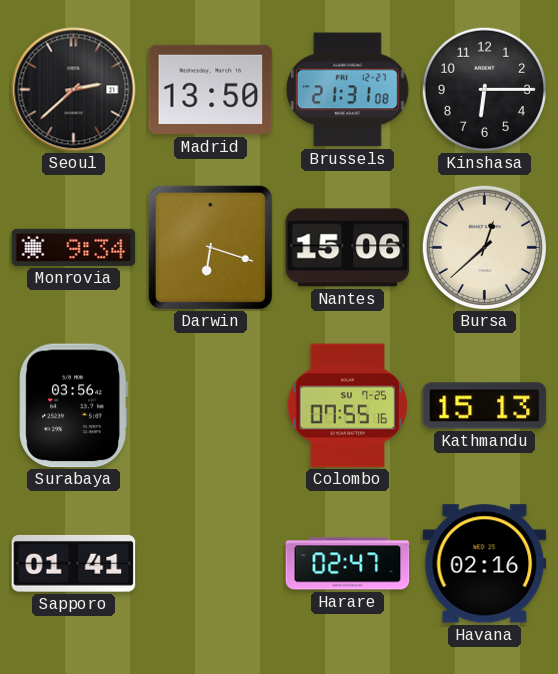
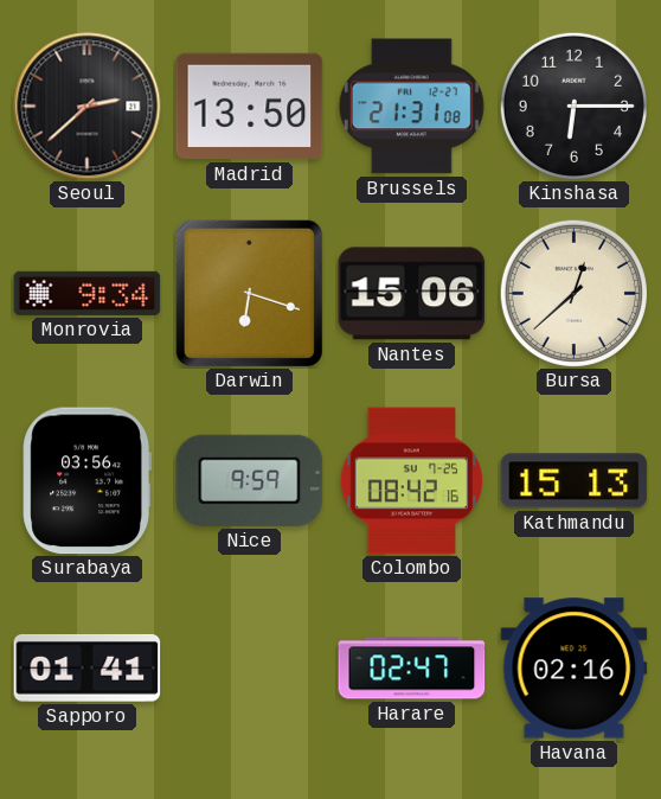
Nice: none -> 9:59
Colombo: 07:55 -> 08:42
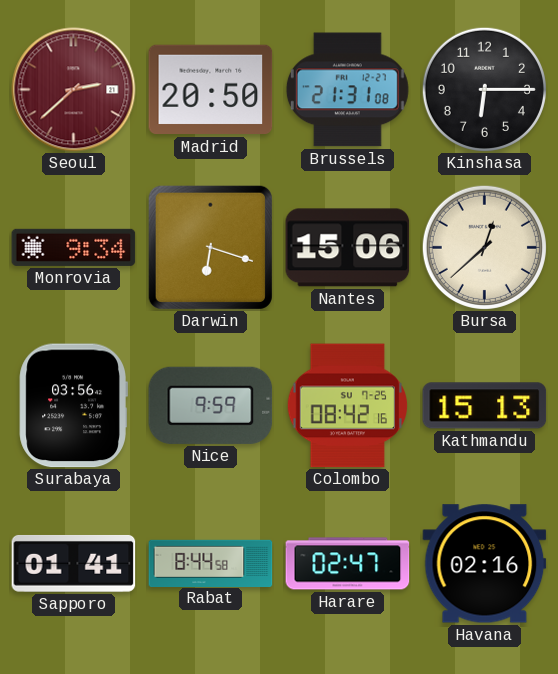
Seoul dial: black -> burgundy
Madrid: 13:50 -> 20:50
Rabat: none -> 8:44
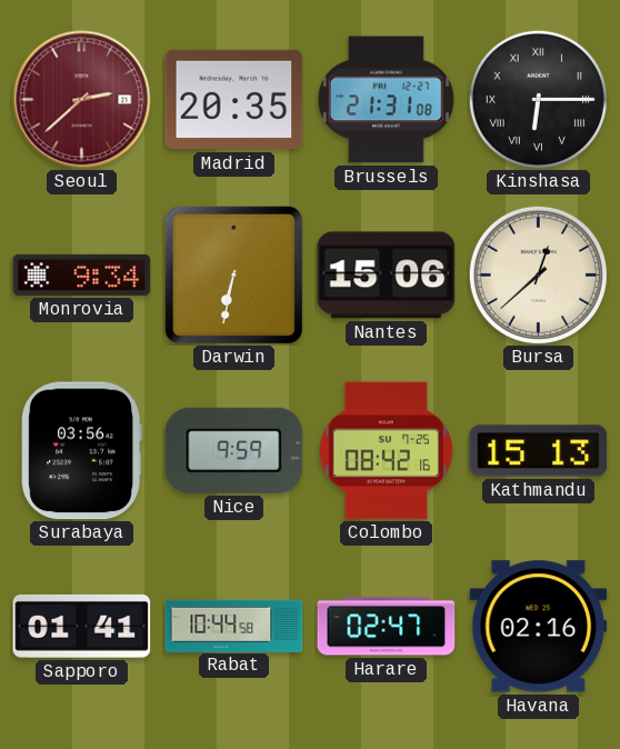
Madrid: 20:50 -> 20:35
Kinshasa numerals: Arabic -> Roman
Darwin: 6:18 -> 6:32
Rabat: 8:44 -> 10:44
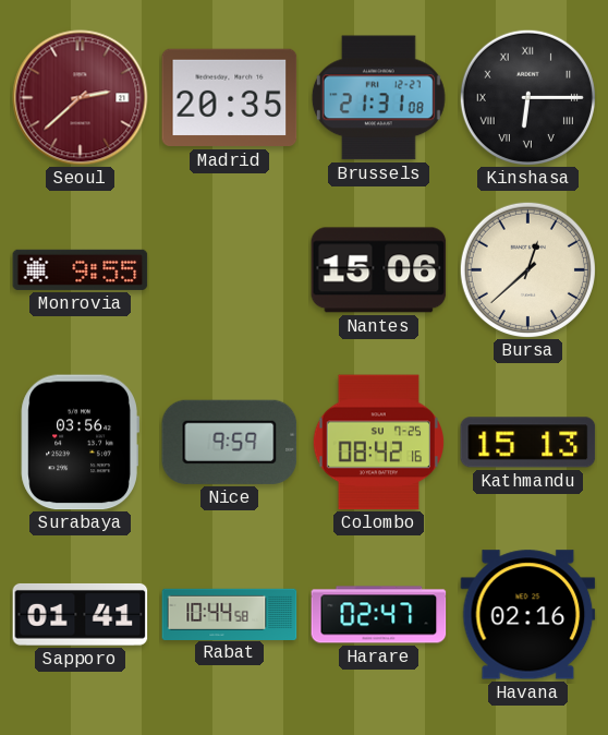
Monrovia: 9:34 -> 9:55
Darwin: 6:32 -> none
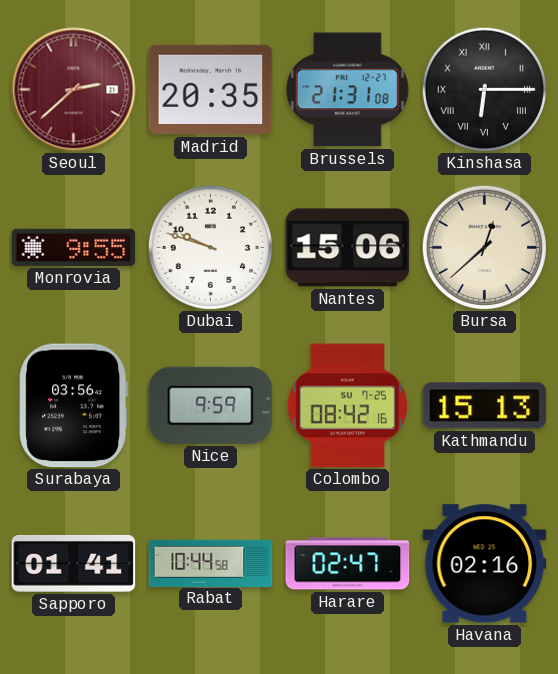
Dubai: none -> 9:48
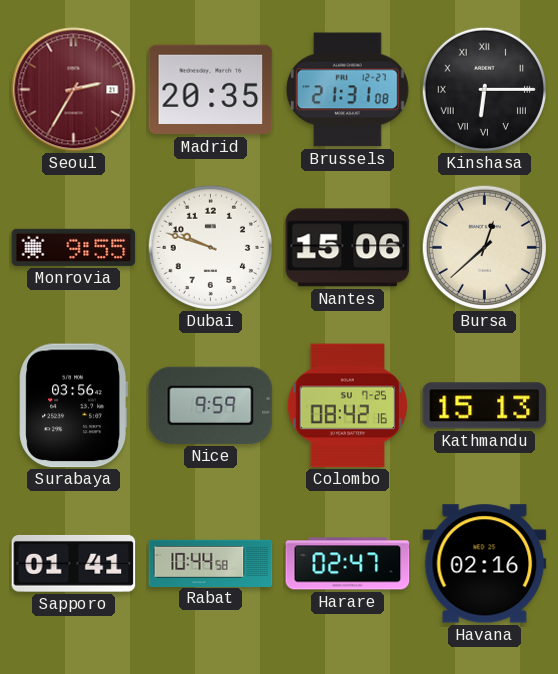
Seoul: 2:38 -> 2:35
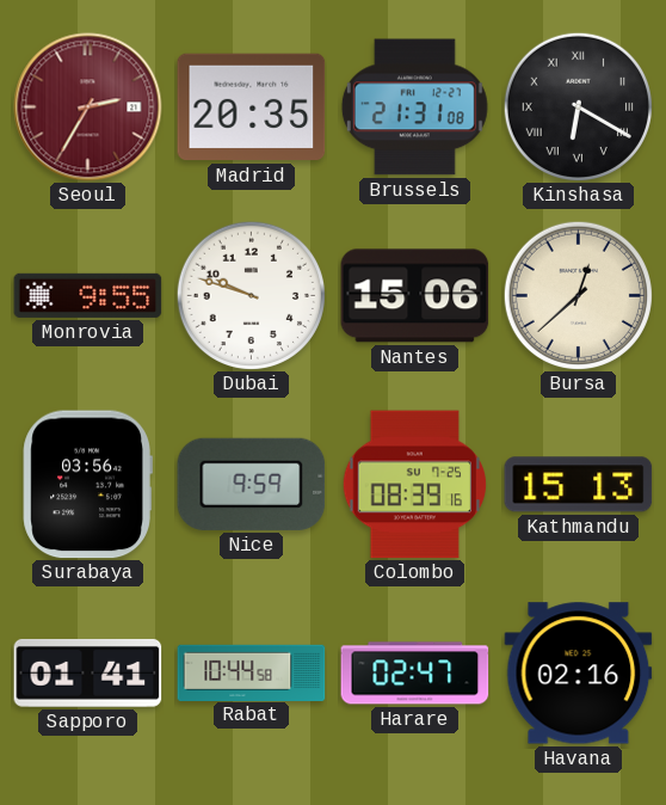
Kinshasa: 6:15 -> 6:20
Colombo: 08:42 -> 08:39
